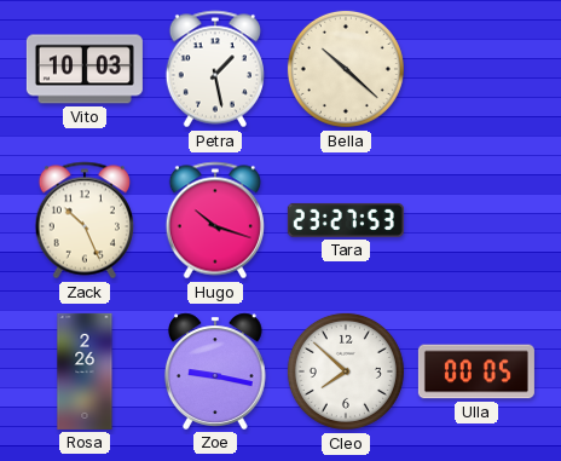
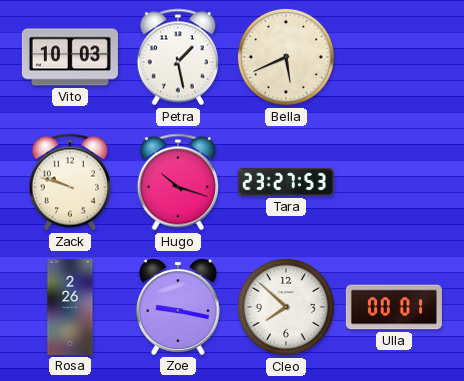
Bella: 10:22 -> 5:41
Zack: 10:26 -> 9:48
Ulla: 00:05 -> 00:01
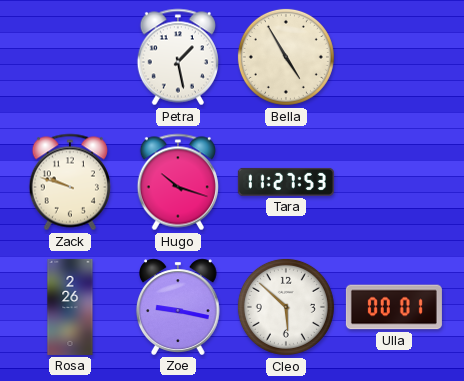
Vito: 10:03 -> none
Bella: 5:41 -> 4:55
Tara: 23:27 -> 11:27
Cleo: 7:52 -> 5:52
